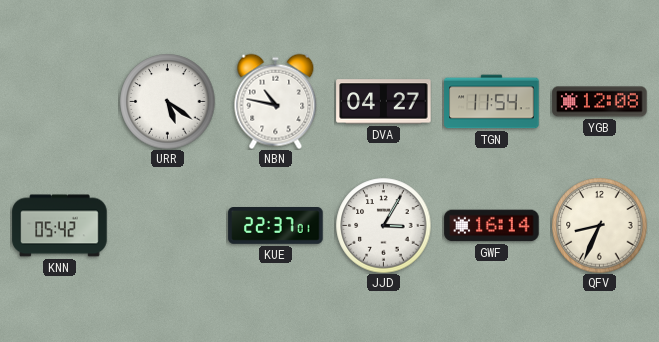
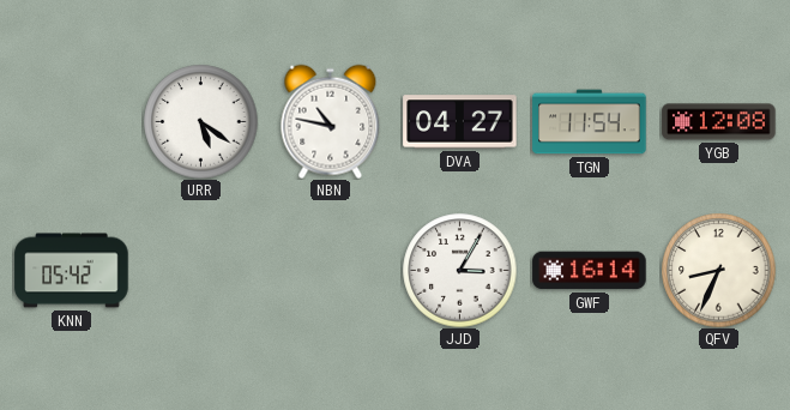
KUE: 22:37 -> none
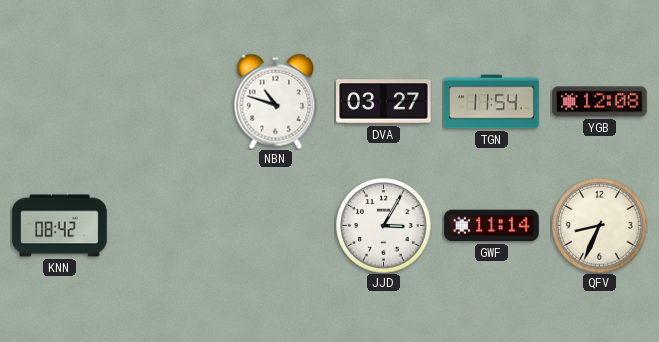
URR: 5:21 -> none
NBN: 10:47 -> 10:48
DVA: 04:27 -> 03:27
KNN: 05:42 -> 08:42
GWF: 16:14 -> 11:14
